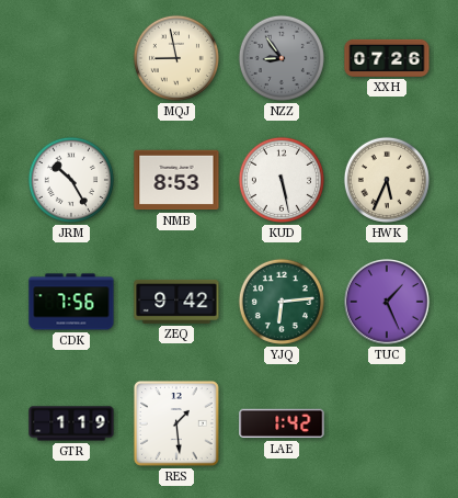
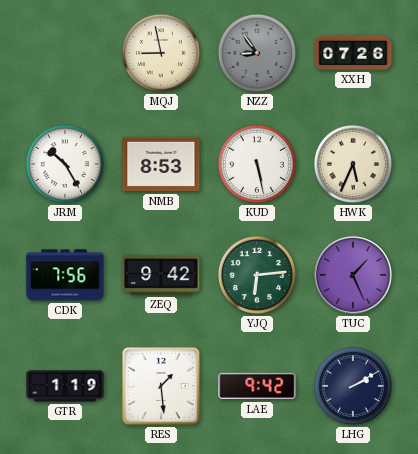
LAE: 1:42 -> 9:42
LHG: none -> 2:10
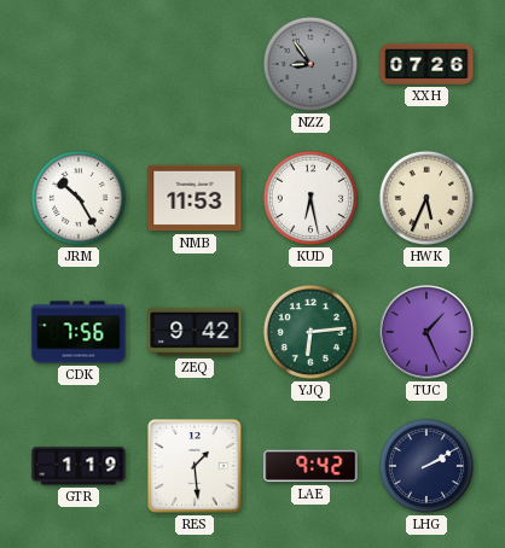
MQJ: 8:58 -> none
NMB: 8:53 -> 11:53
KUD: 5:28 -> 6:28
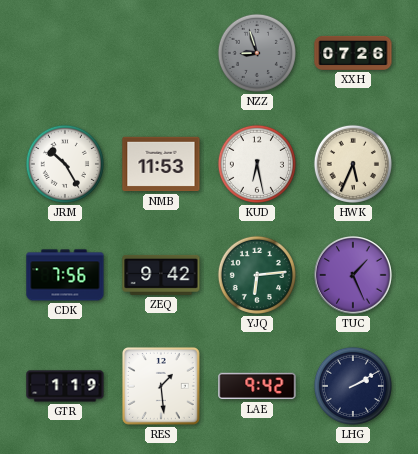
NZZ: 8:54 -> 8:57
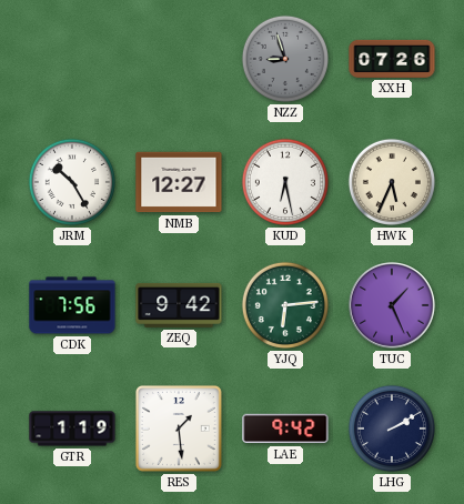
NMB: 11:53 -> 12:27
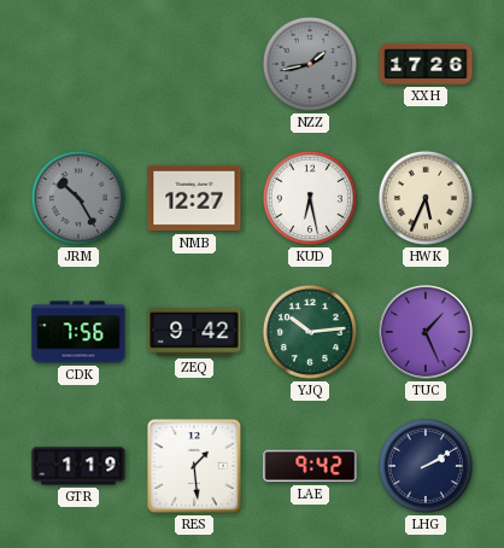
NZZ: 8:57 -> 1:43
XXH: 07:26 -> 17:26
JRM dial: white -> grey
YJQ: 6:14 -> 10:14
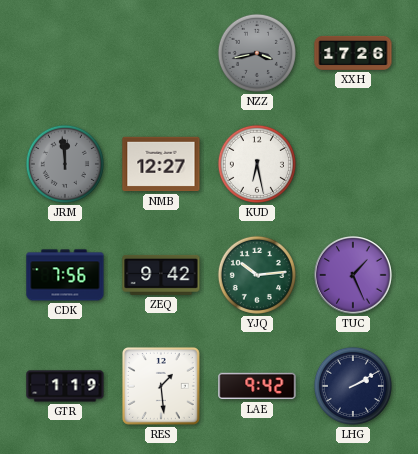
NZZ: 1:43 -> 3:43
JRM: 10:25 -> 11:59
HWK: 5:34 -> none
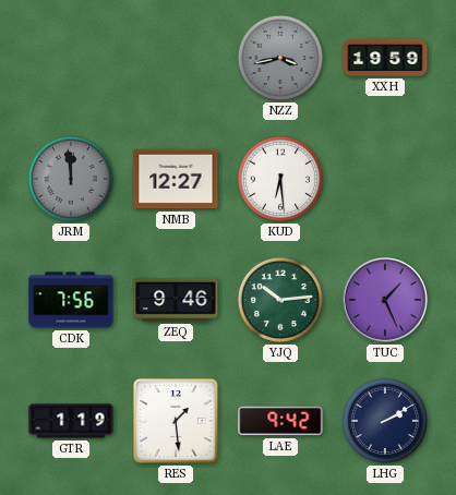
XXH: 17:26 -> 19:59
KUD: 6:28 -> 6:29
ZEQ: 9:42 -> 9:46
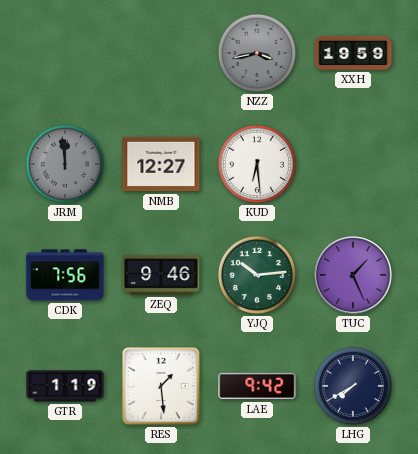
LHG: 2:10 -> 7:40
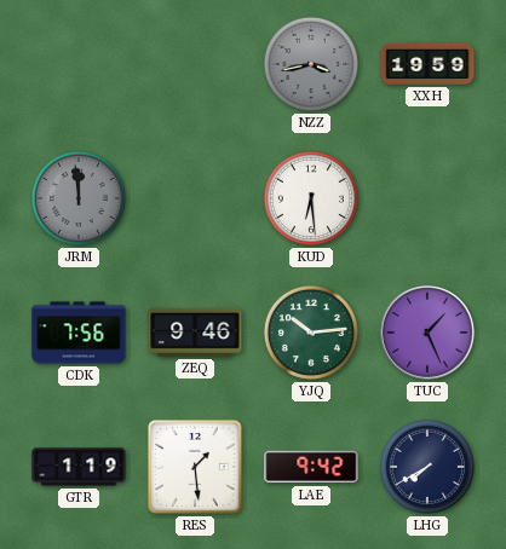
NMB: 12:27 -> none
